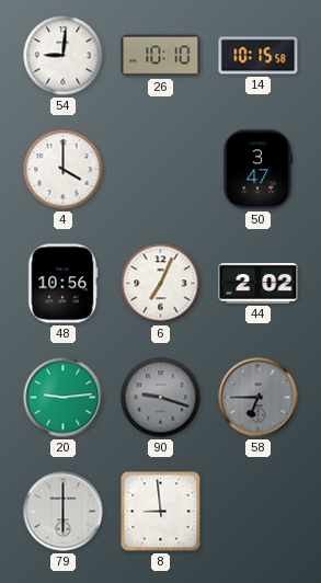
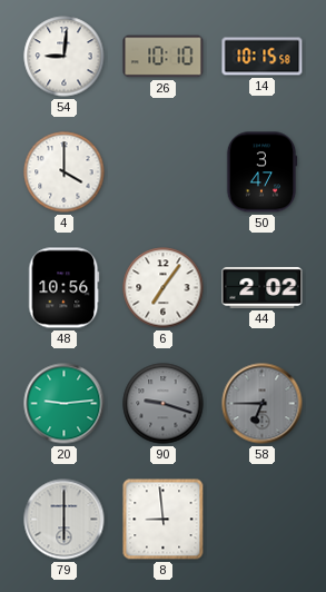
6: 7:04 -> 7:06
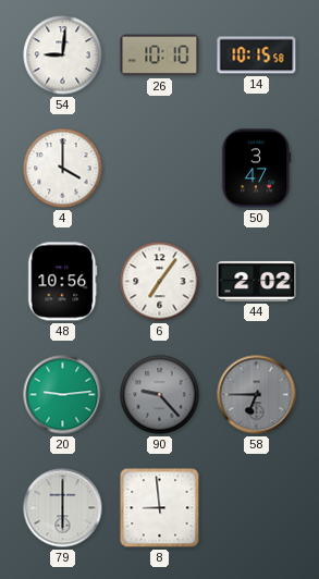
90: 9:18 -> 9:23
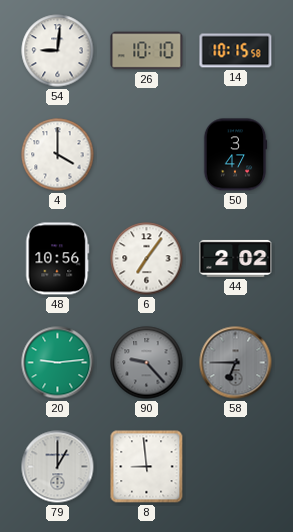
79: 6:00 -> 1:00
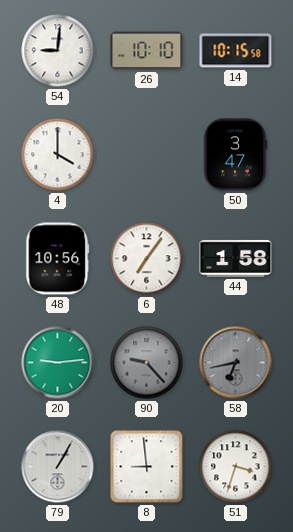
44: 2:02 -> 1:58
58: 6:45 -> 6:43
79: 1:00 -> 1:05
51: none -> 3:33
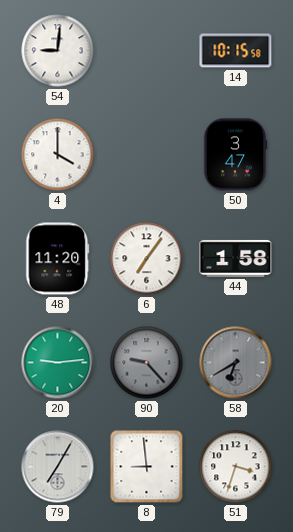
26: 10:10 -> none
48: 10:56 -> 11:20
58: 6:43 -> 6:40
79: 1:05 -> 7:05
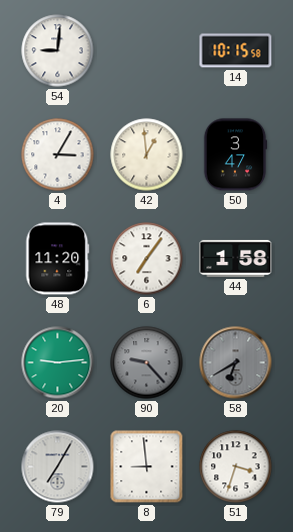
4: 4:00 -> 3:05
42: none -> 12:59
